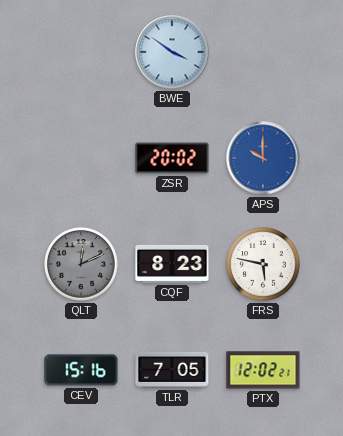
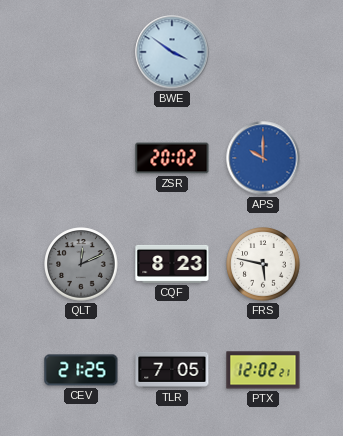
CEV: 15:16 -> 21:25
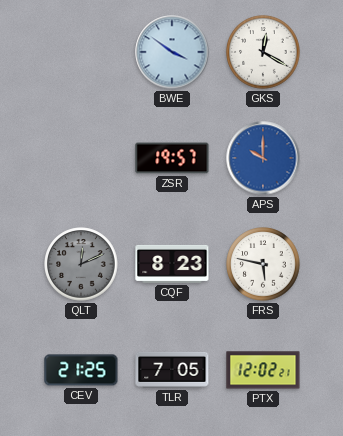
GKS: none -> 12:20
ZSR: 20:02 -> 19:57
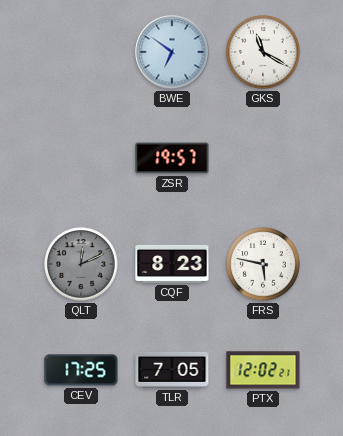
BWE: 3:51 -> 6:51
GKS: 12:20 -> 11:20
APS: 10:00 -> none
CEV: 21:25 -> 17:25
